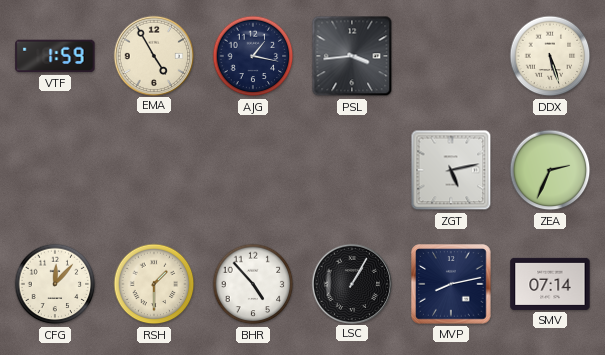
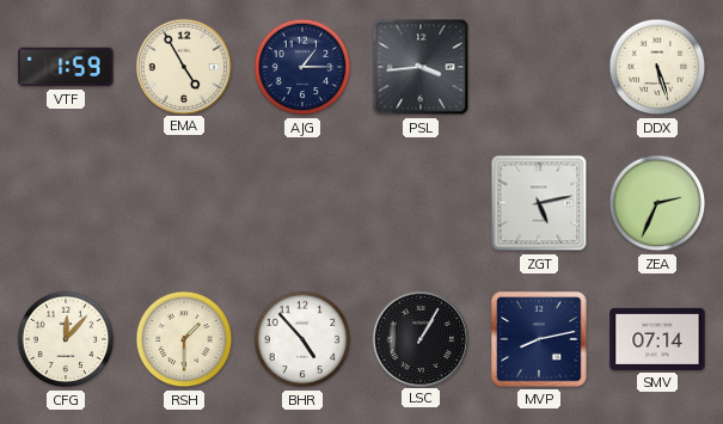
AJG: 1:17 -> 1:15
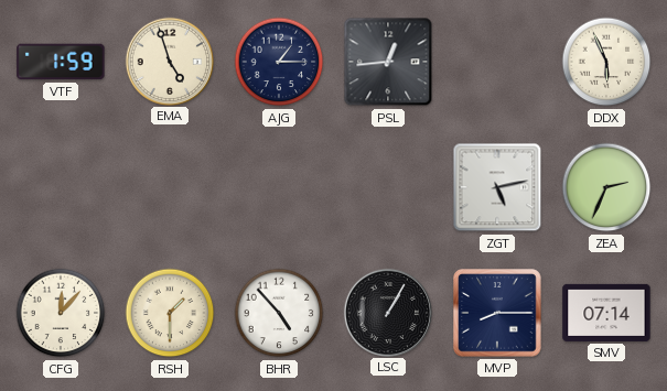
EMA: 4:55 -> 4:57
PSL: 3:44 -> 12:44
DDX: 5:27 -> 5:56
MVP: 8:13 -> 8:15
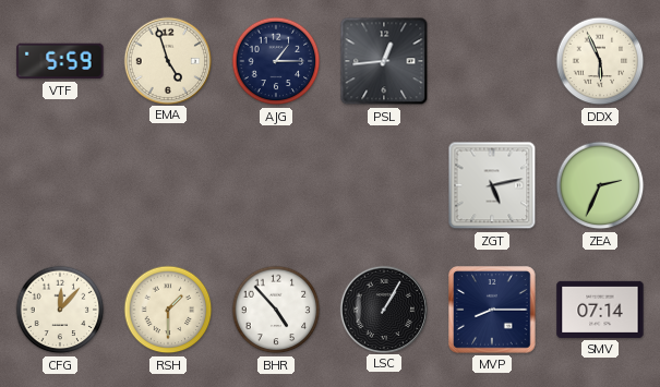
VTF: 1:59 -> 5:59
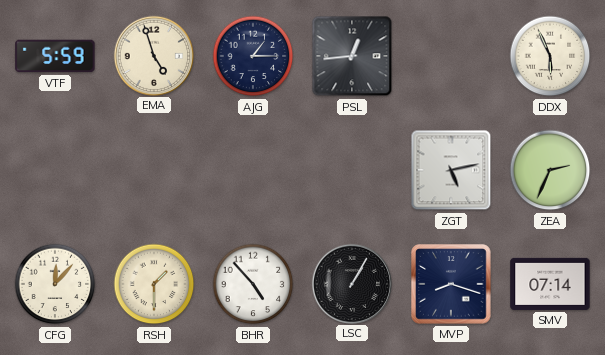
MVP: 8:15 -> 8:18
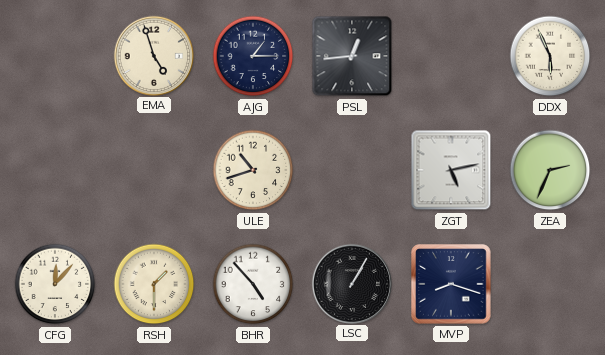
VTF: 5:59 -> none
ULE: none -> 10:42
SMV: 07:14 -> none
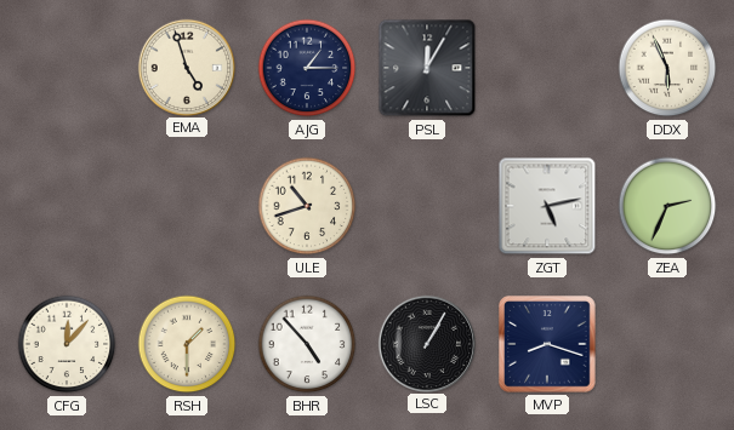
PSL: 12:44 -> 12:05
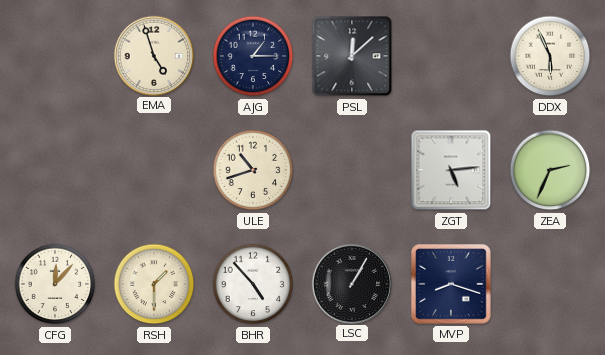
PSL: 12:05 -> 12:08
ZGT: 5:13 -> 5:14
